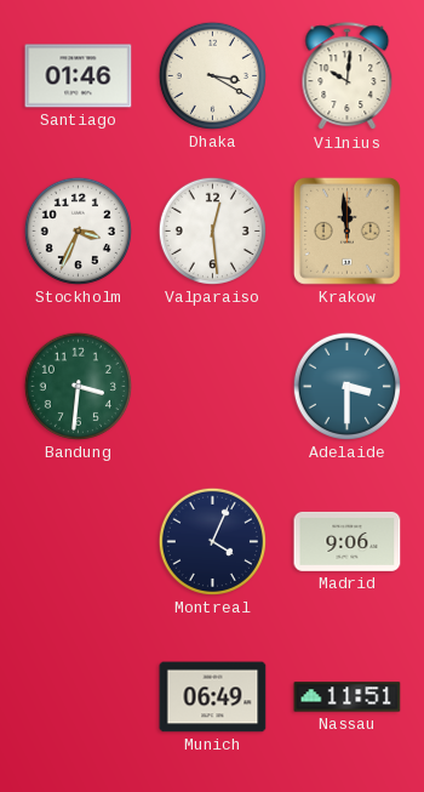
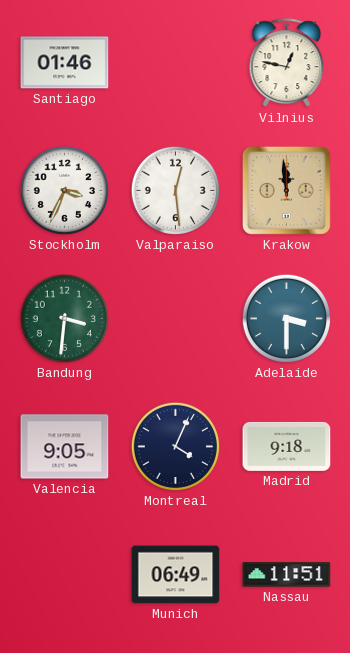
Dhaka: 3:20 -> none
Vilnius: 10:01 -> 12:47
Valencia: none -> 9:05
Madrid: 9:06 -> 9:18
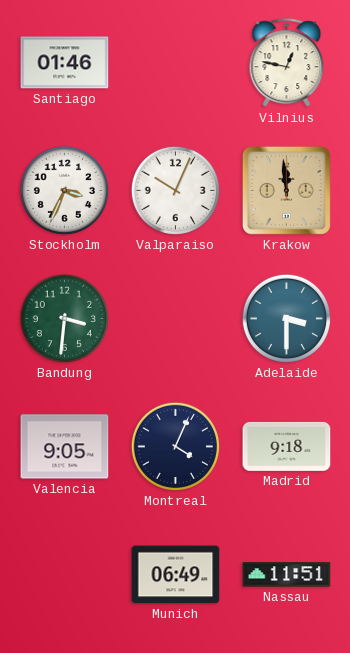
Valparaiso: 12:29 -> 10:04
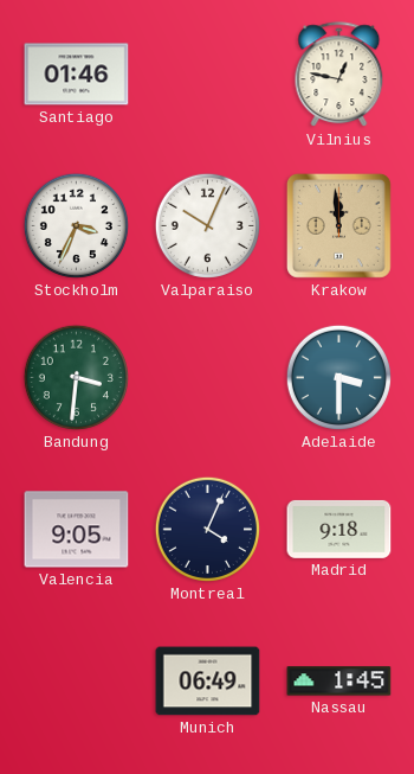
Nassau: 11:51 -> 1:45
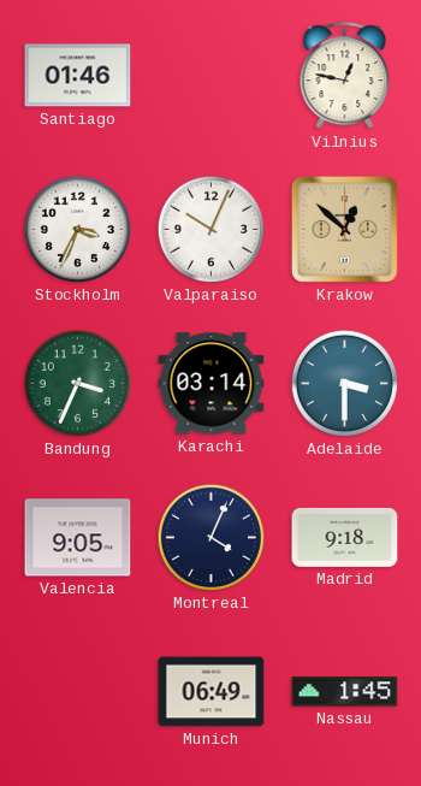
Krakow: 11:59 -> 12:52
Bandung: 3:31 -> 3:34
Karachi: none -> 03:14
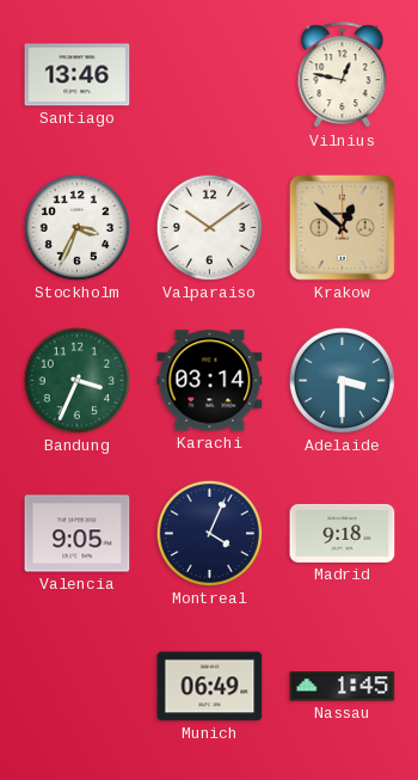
Santiago: 01:46 -> 13:46
Valparaiso: 10:04 -> 10:09
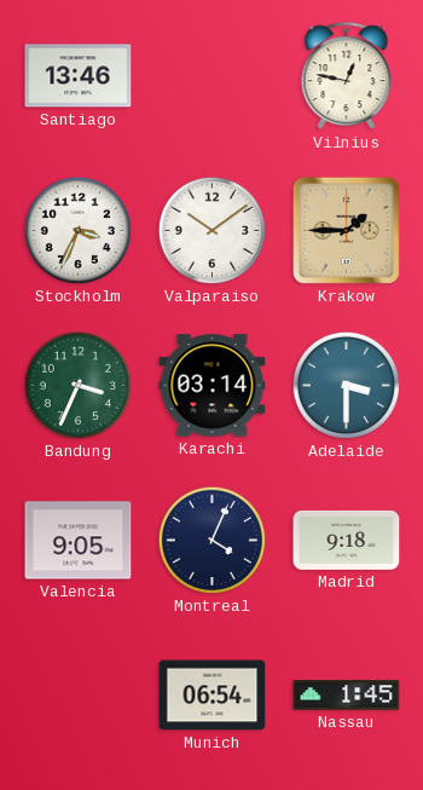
Krakow: 12:52 -> 1:45
Munich: 06:49 -> 06:54
